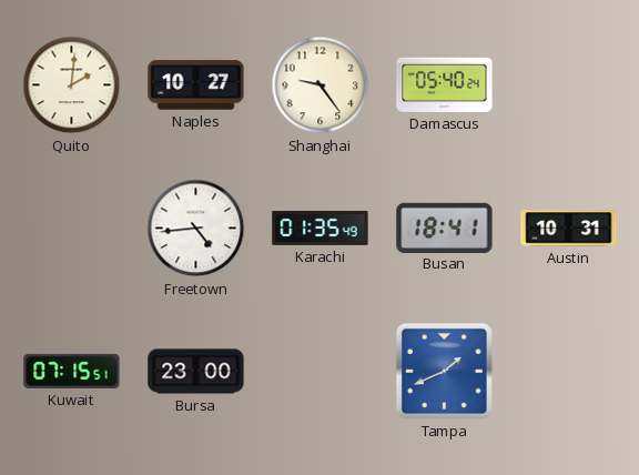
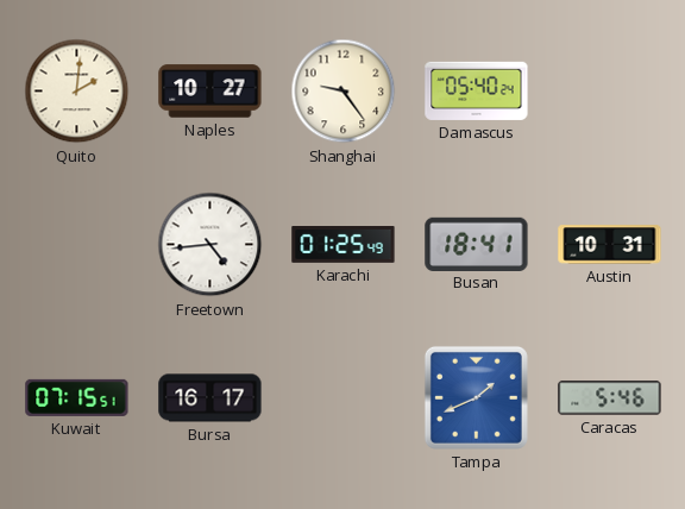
Karachi: 01:35 -> 01:25
Bursa: 23:00 -> 16:17
Caracas: none -> 5:46
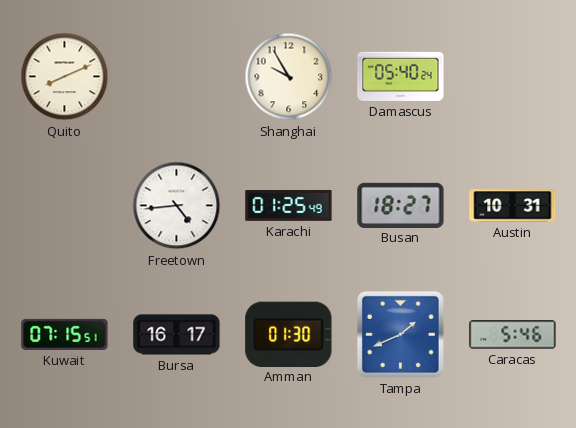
Quito: 2:01 -> 8:11
Naples: 10:27 -> none
Shanghai: 9:24 -> 9:55
Busan: 18:41 -> 18:27
Amman: none -> 01:30
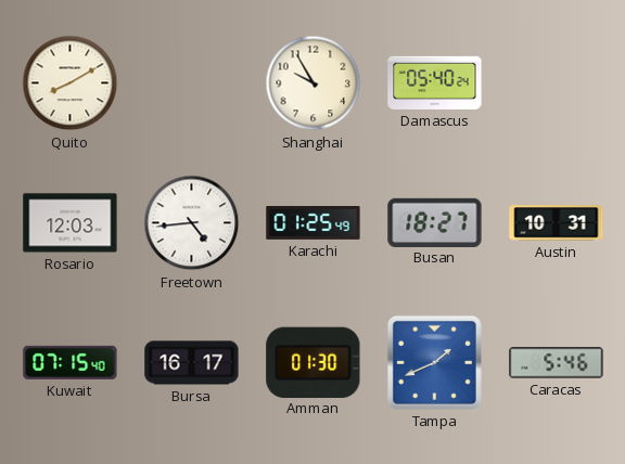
Quito: 8:11 -> 8:10
Rosario: none -> 12:03
Kuwait: 07:15:51 -> 07:15:40
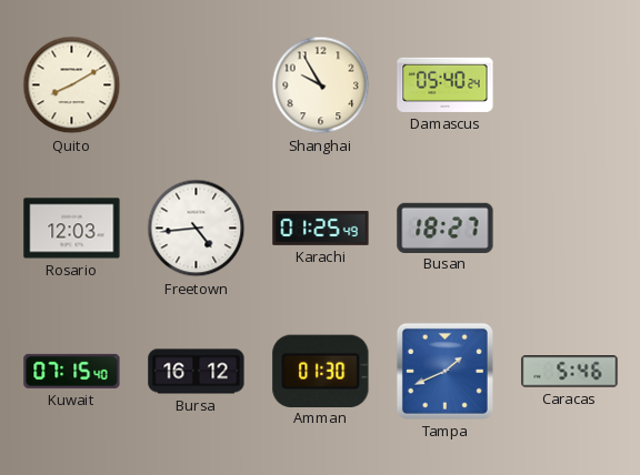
Austin: 10:31 -> none
Bursa: 16:17 -> 16:12
